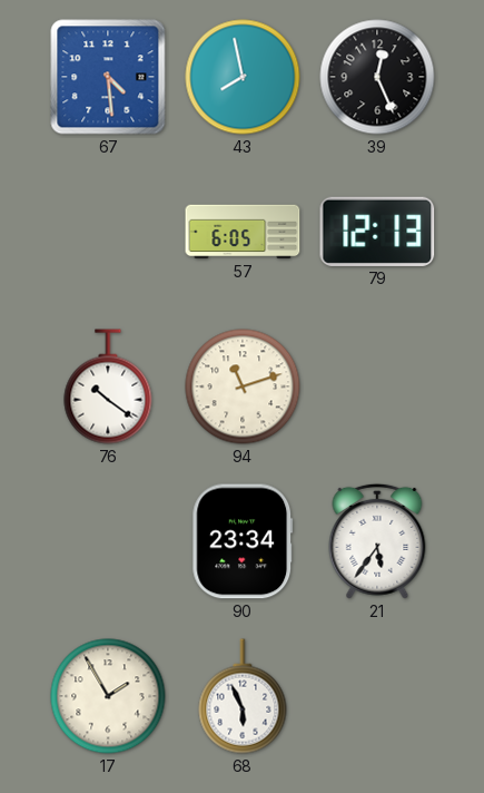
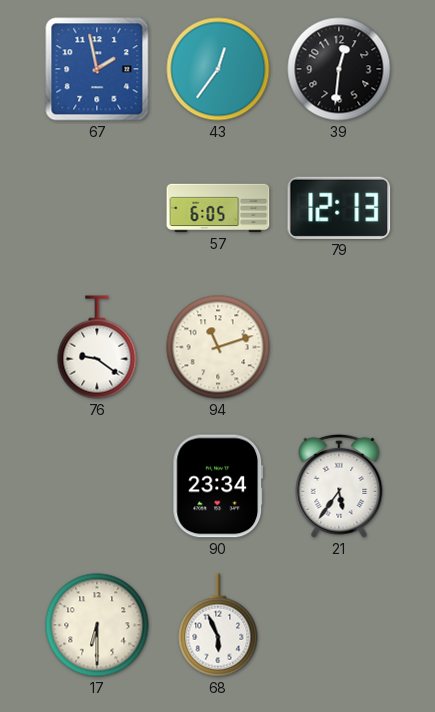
67: 4:29 -> 1:58
43: 7:58 -> 12:36
39: 12:26 -> 12:31
76: 10:21 -> 9:21
17: 1:55 -> 6:30
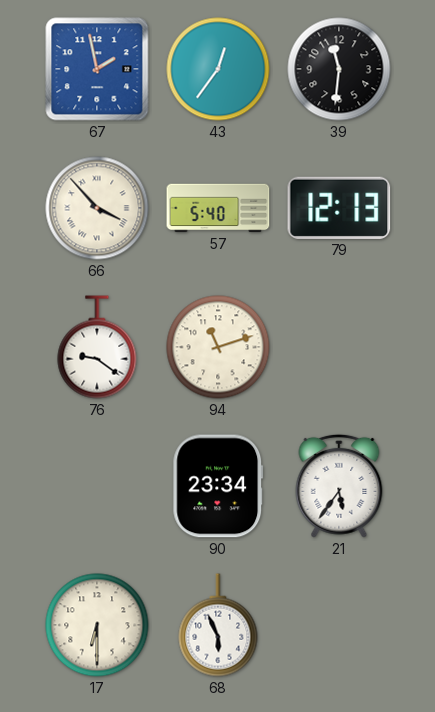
39: 12:31 -> 11:31
66: none -> 3:53
57: 6:05 -> 5:40
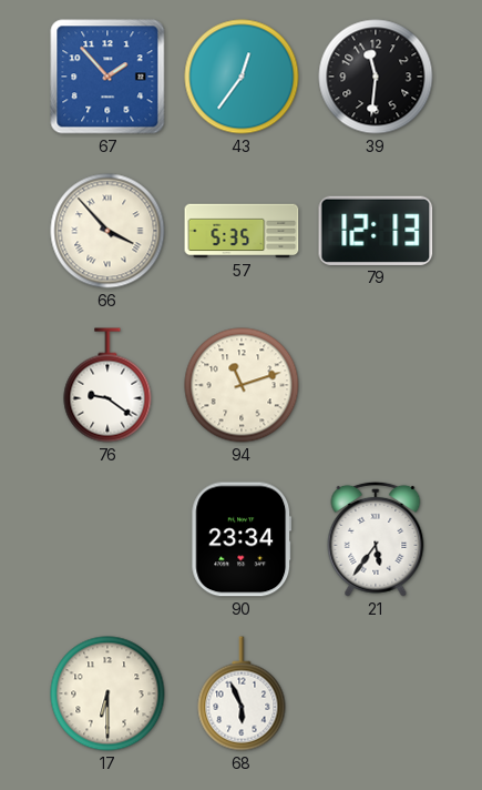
67: 1:58 -> 1:53
57: 5:40 -> 5:35
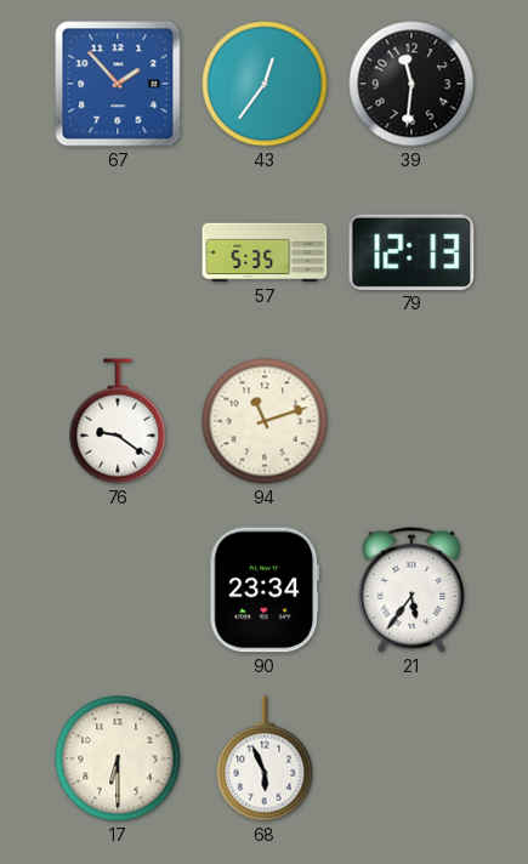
66: 3:53 -> none
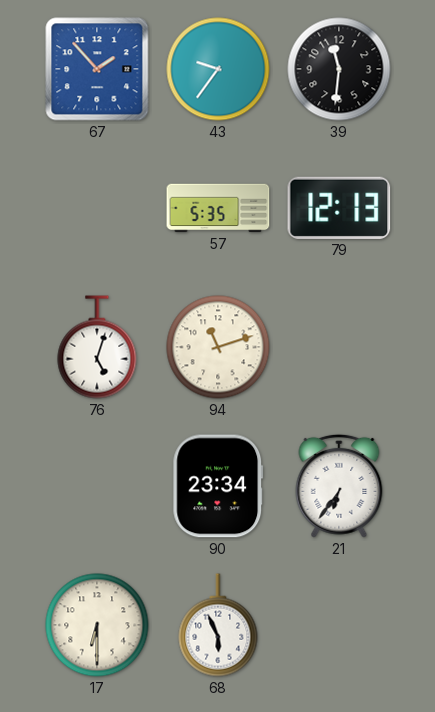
43: 12:36 -> 9:36
76: 9:21 -> 5:03
21: 5:36 -> 6:36
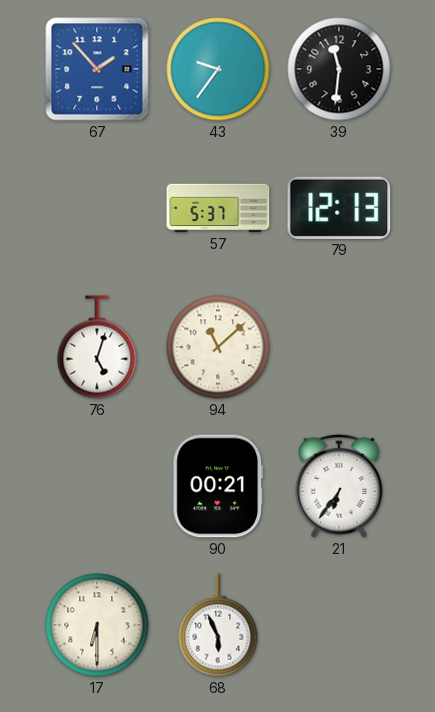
57: 5:35 -> 5:37
94: 11:12 -> 11:08
90: 23:34 -> 00:21
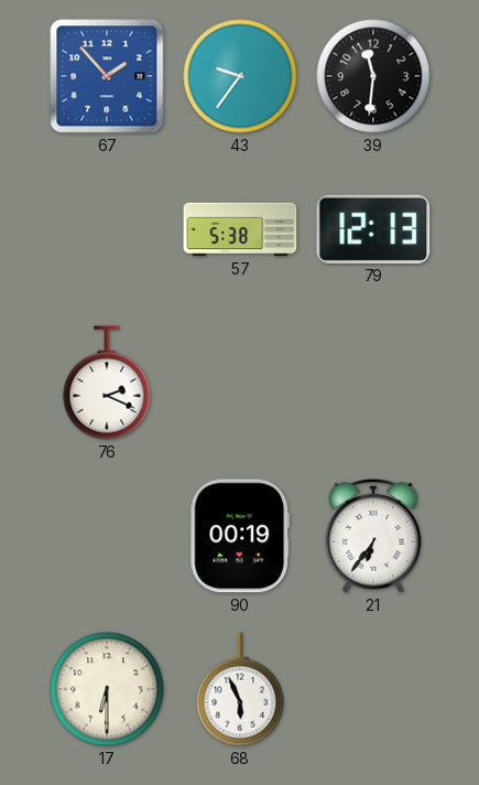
57: 5:37 -> 5:38
76: 5:03 -> 2:19
94: 11:08 -> none
90: 00:21 -> 00:19
